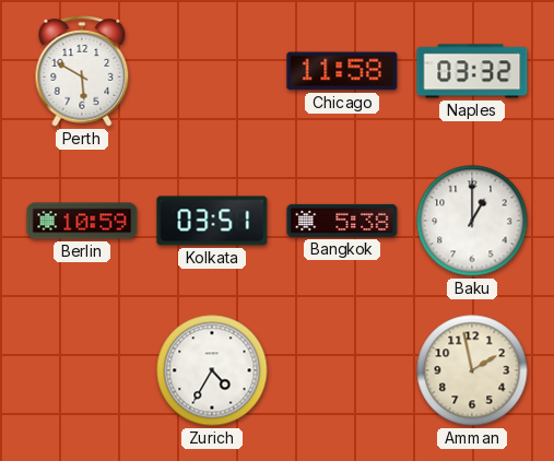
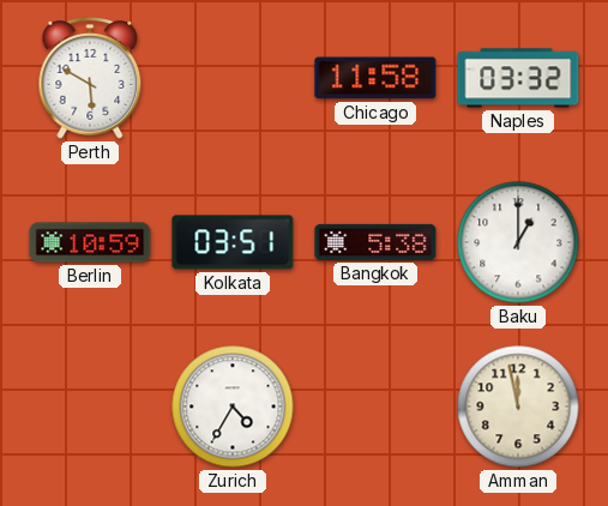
Amman: 1:58 -> 11:58
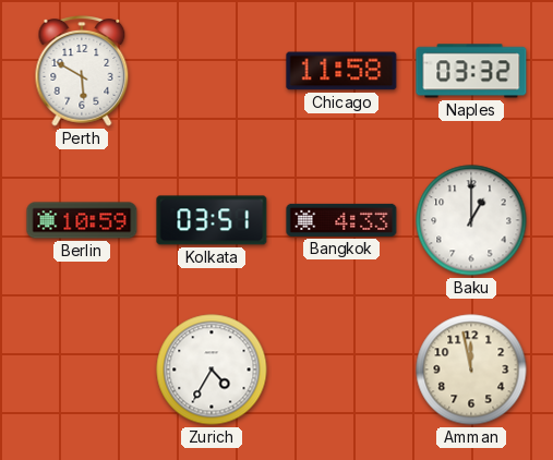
Bangkok: 5:38 -> 4:33
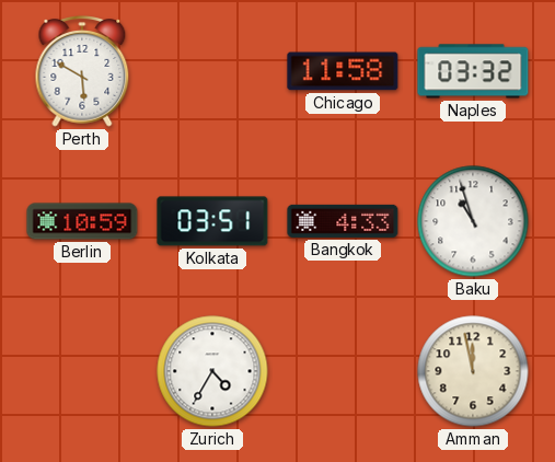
Baku: 1:00 -> 10:57
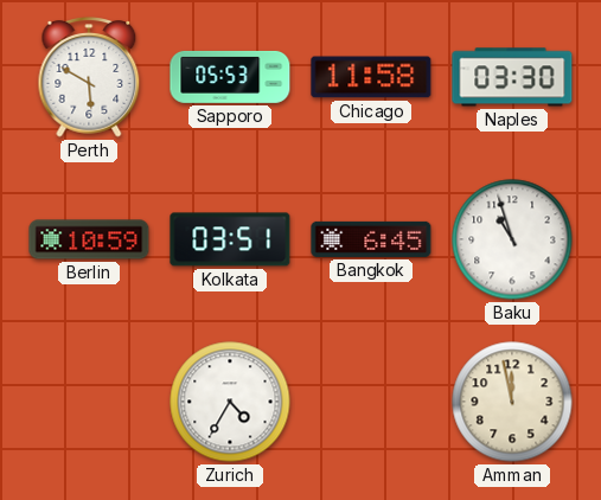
Sapporo: none -> 05:53
Naples: 03:32 -> 03:30
Bangkok: 4:33 -> 6:45
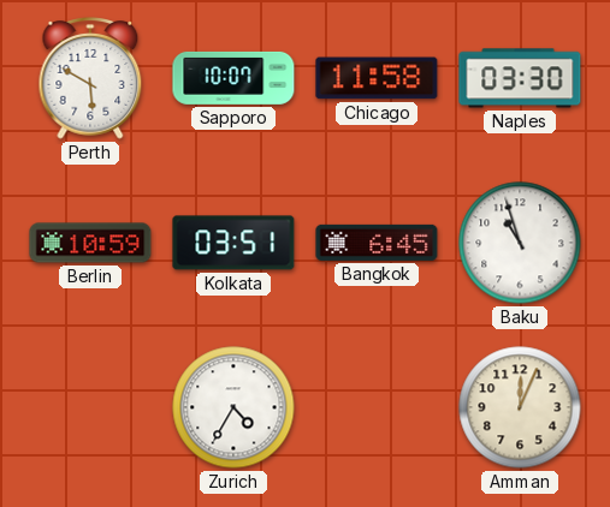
Sapporo: 05:53 -> 10:07
Amman: 11:58 -> 12:04
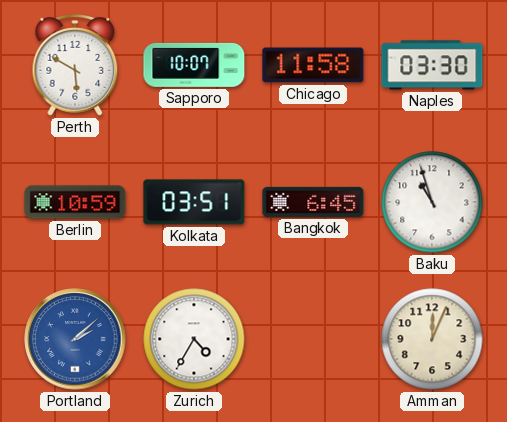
Portland: none -> 2:08
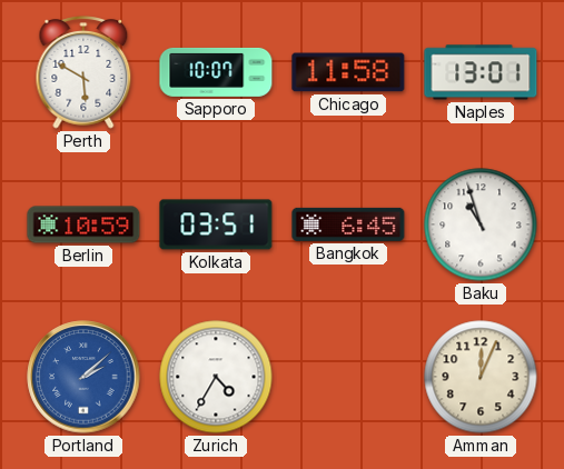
Naples: 03:30 -> 13:01
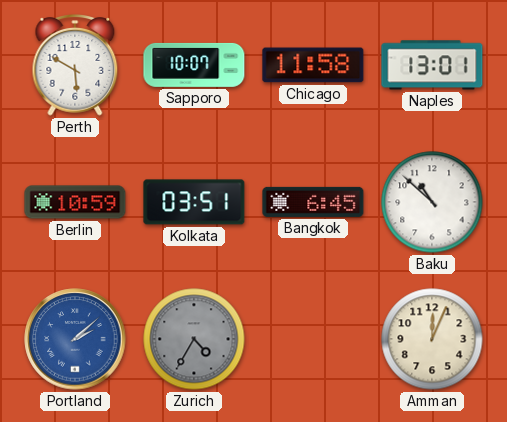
Baku: 10:57 -> 10:52
Zurich dial: white -> grey
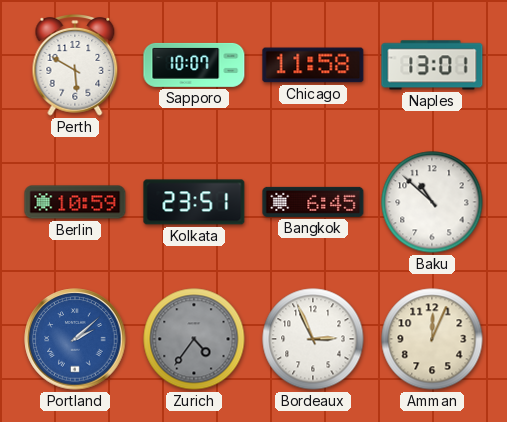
Kolkata: 03:51 -> 23:51
Zurich: 4:35 -> 4:36
Bordeaux: none -> 2:56
